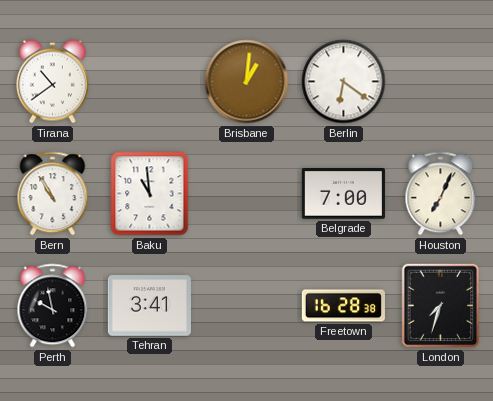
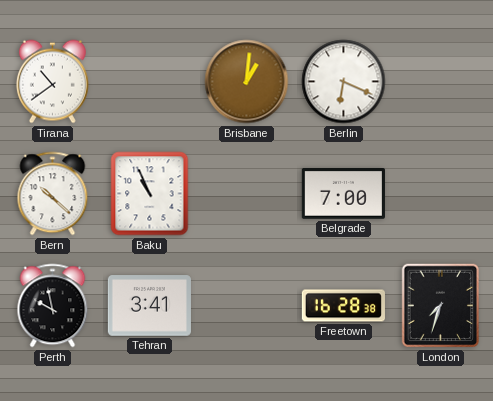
Berlin: 6:21 -> 6:19
Bern: 10:55 -> 10:22
Baku: 10:59 -> 10:56
Houston: 7:04 -> none
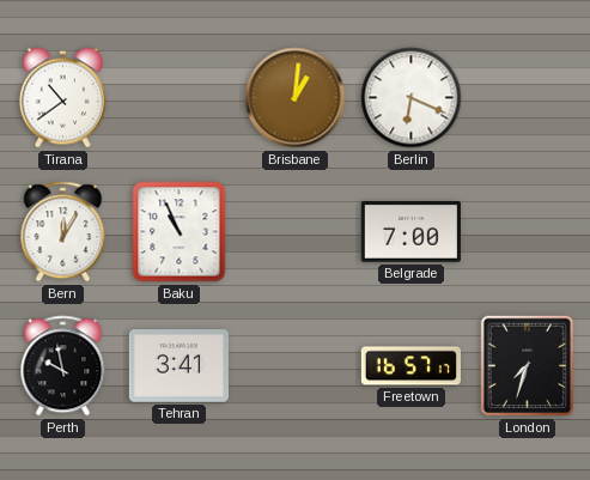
Bern: 10:22 -> 12:05
Freetown: 16:28 -> 16:57
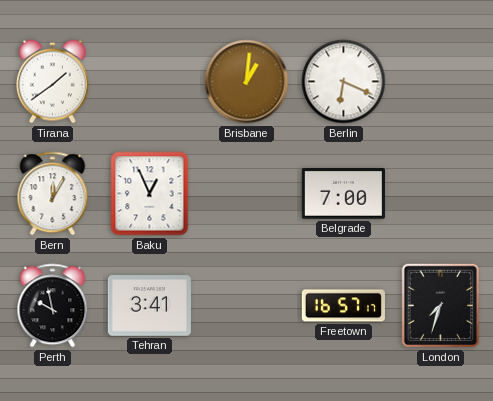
Tirana: 10:39 -> 1:39
Baku: 10:56 -> 12:56
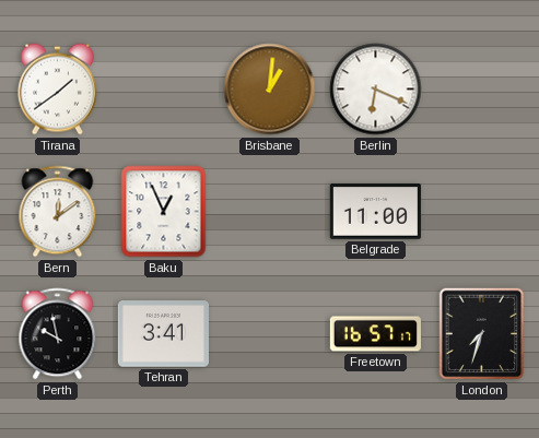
Bern: 12:05 -> 12:09
Belgrade: 7:00 -> 11:00
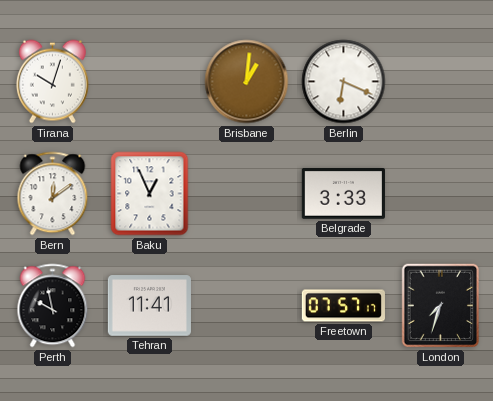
Tirana: 1:39 -> 10:03
Belgrade: 11:00 -> 3:33
Tehran: 3:41 -> 11:41
Freetown: 16:57 -> 07:57
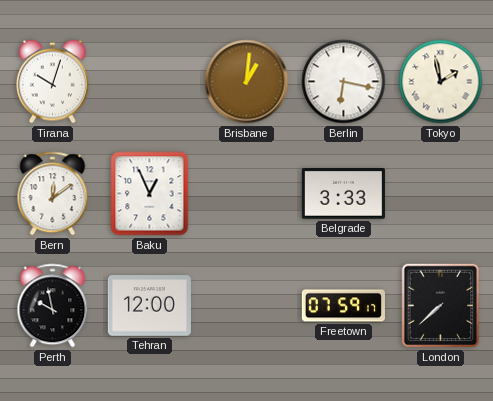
Berlin: 6:19 -> 6:17
Tokyo: none -> 1:58
Tehran: 11:41 -> 12:00
Freetown: 07:57 -> 07:59
London: 7:33 -> 7:38
